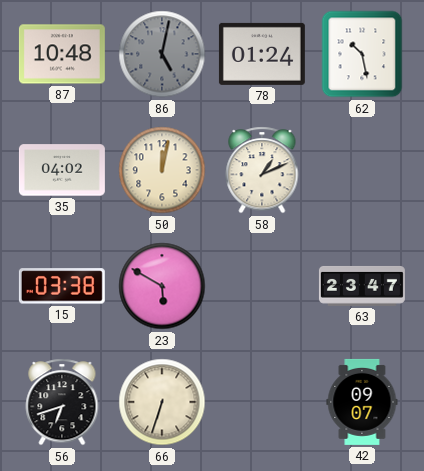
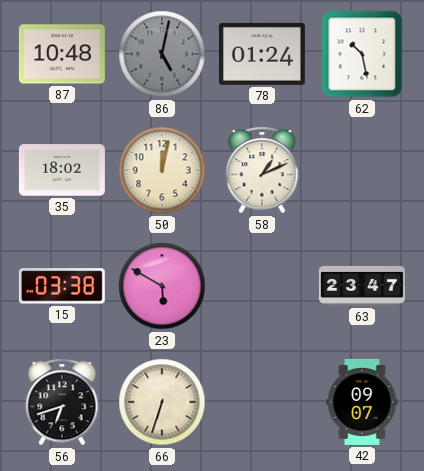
35: 04:02 -> 18:02
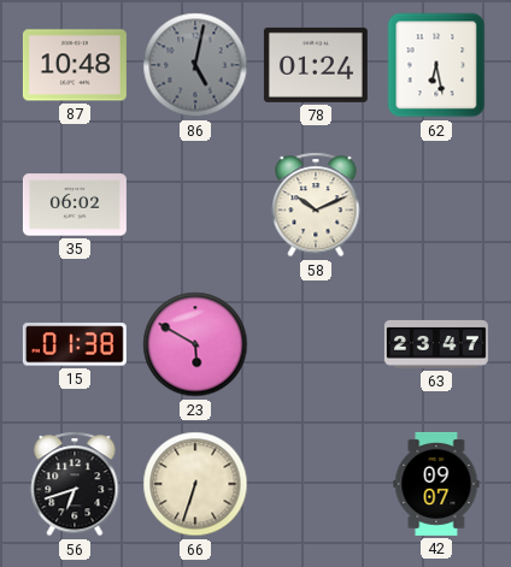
62: 10:28 -> 6:28
35: 18:02 -> 06:02
50: 12:02 -> none
58: 1:11 -> 10:11
15: 03:38 -> 01:38
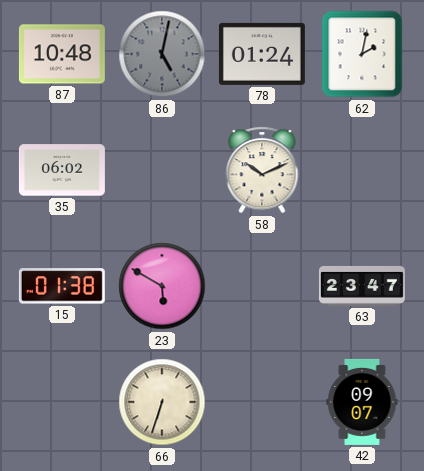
62: 6:28 -> 2:02
56: 6:42 -> none
